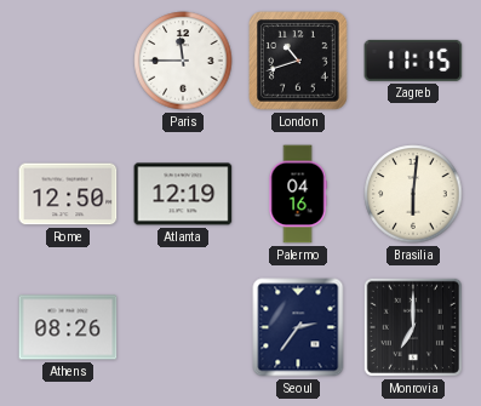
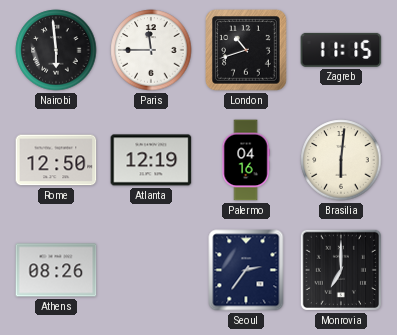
Nairobi: none -> 5:59
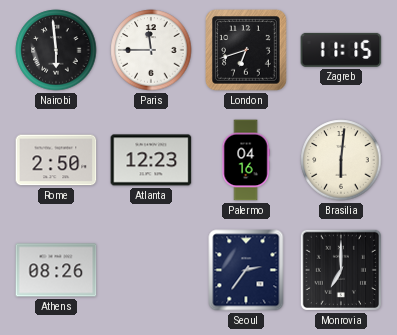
London: 10:42 -> 6:42
Rome: 12:50 -> 2:50
Atlanta: 12:19 -> 12:23
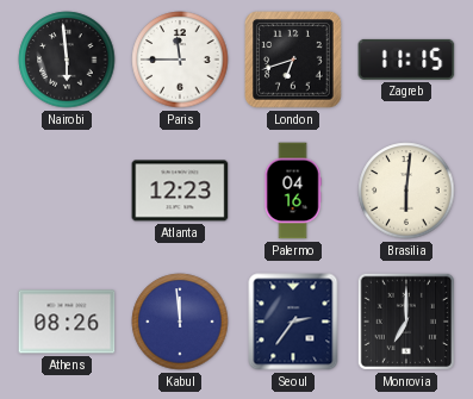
Rome: 2:50 -> none
Kabul: none -> 11:59
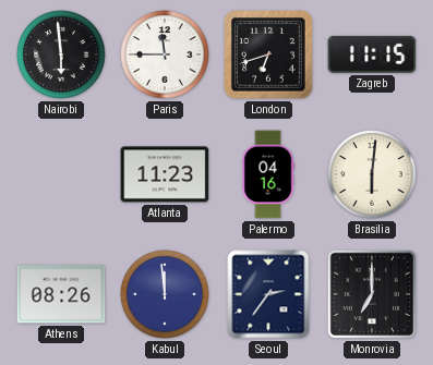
Atlanta: 12:23 -> 11:23
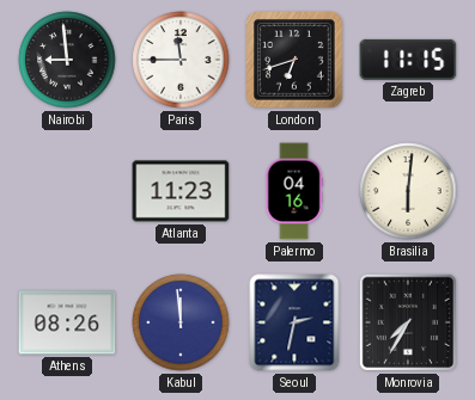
Nairobi: 5:59 -> 8:59
Seoul: 2:36 -> 2:32
Monrovia: 7:00 -> 7:35
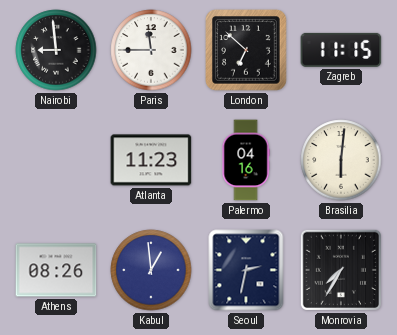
London: 6:42 -> 6:52
Kabul: 11:59 -> 12:59
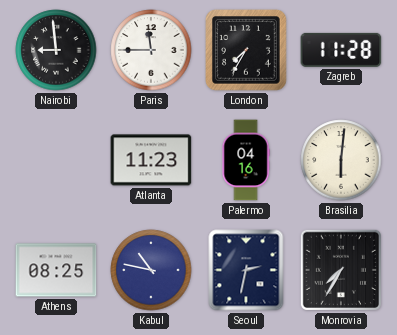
London: 6:52 -> 7:35
Zagreb: 11:15 -> 11:28
Athens: 08:26 -> 08:25
Kabul: 12:59 -> 10:47
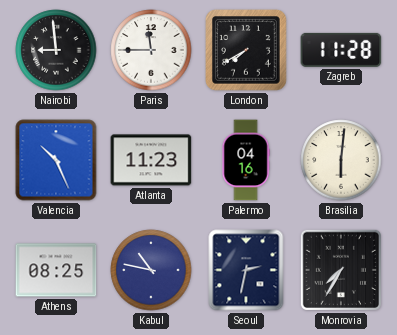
London: 7:35 -> 7:40
Valencia: none -> 10:26
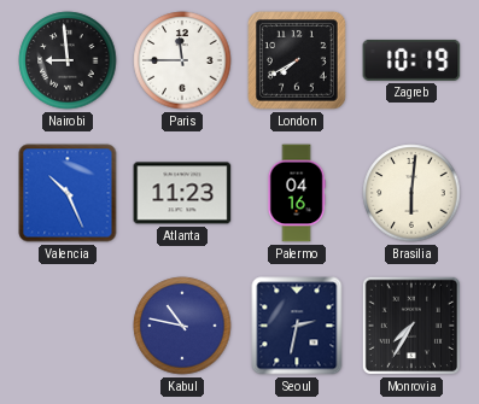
Zagreb: 11:28 -> 10:19
Athens: 08:25 -> none
